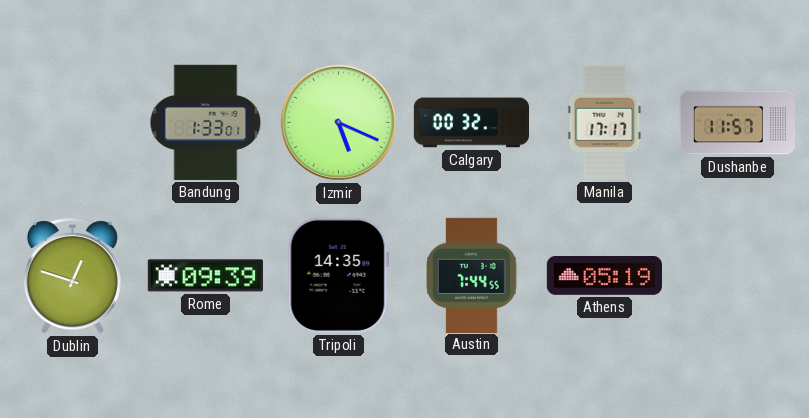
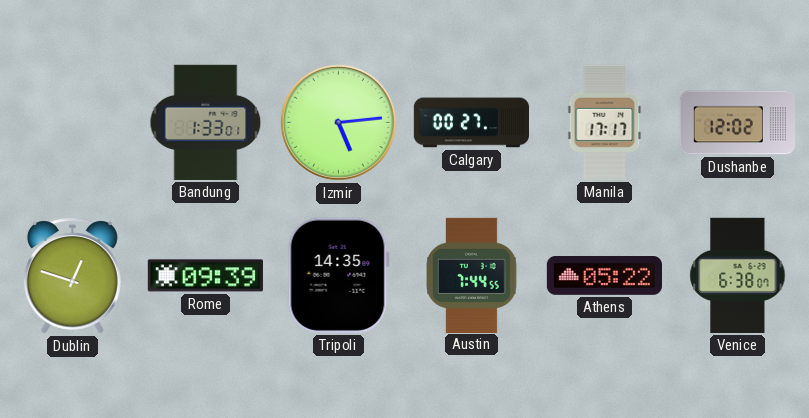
Izmir: 5:19 -> 5:14
Calgary: 00:32 -> 00:27
Dushanbe: 11:57 -> 12:02
Athens: 05:19 -> 05:22
Venice: none -> 6:38
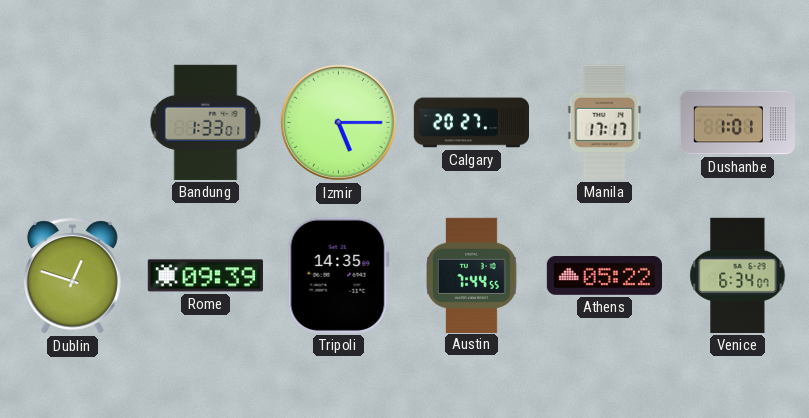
Izmir: 5:14 -> 5:15
Calgary: 00:27 -> 20:27
Dushanbe: 12:02 -> 1:01
Venice: 6:38 -> 6:34
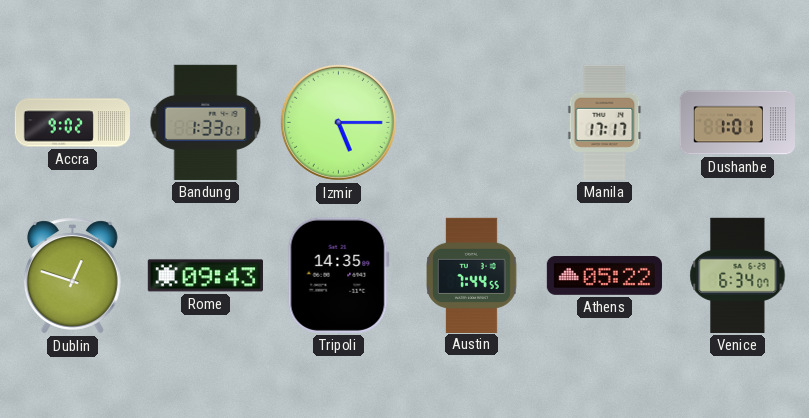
Accra: none -> 9:02
Calgary: 20:27 -> none
Rome: 09:39 -> 09:43
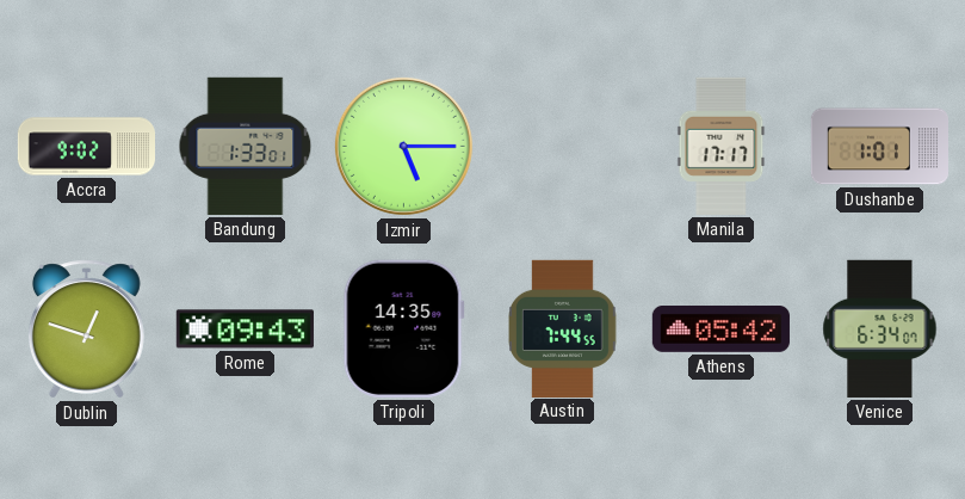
Athens: 05:22 -> 05:42
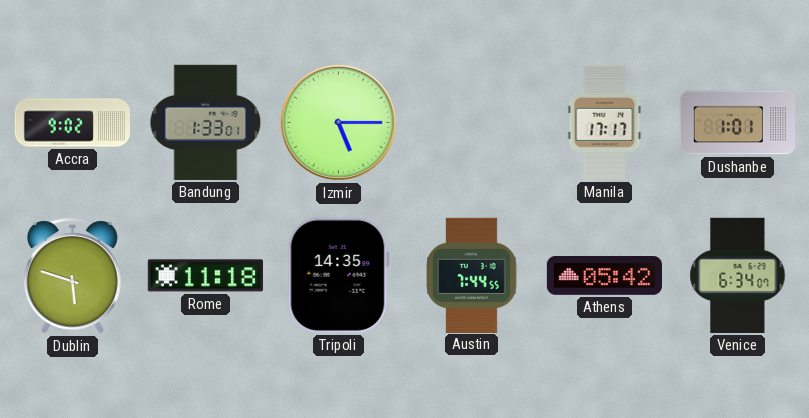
Dublin: 12:48 -> 5:48
Rome: 09:43 -> 11:18
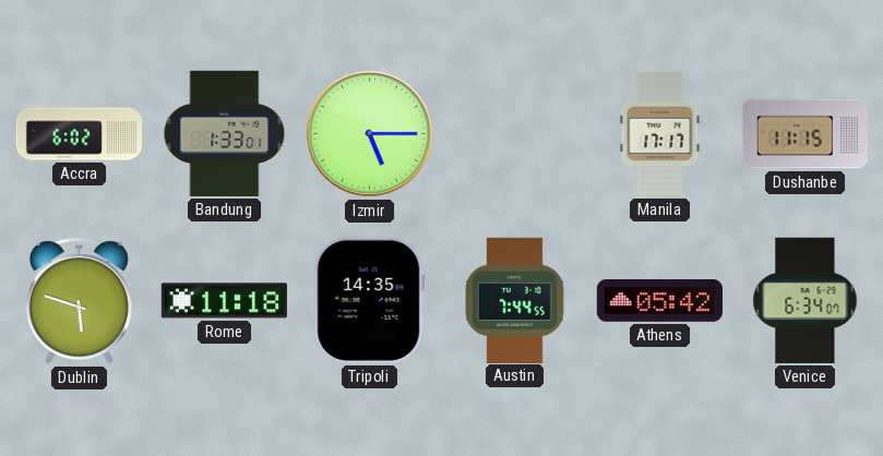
Accra: 9:02 -> 6:02
Dushanbe: 1:01 -> 11:15
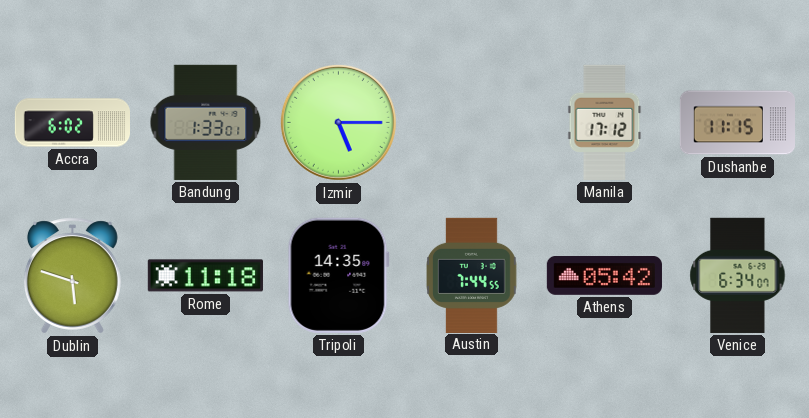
Manila: 17:17 -> 17:12
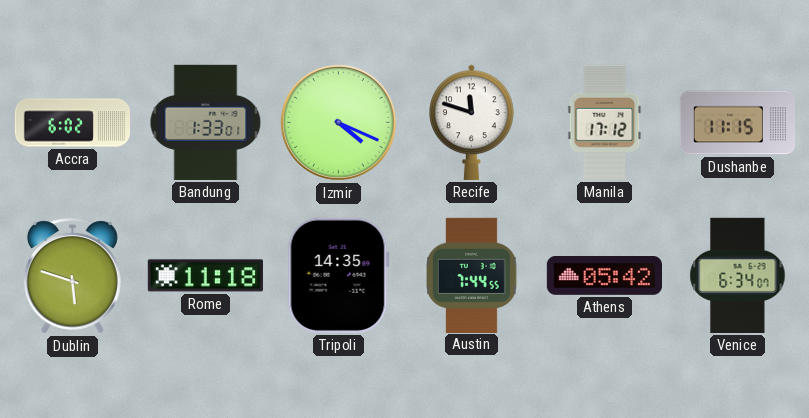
Izmir: 5:15 -> 4:19
Recife: none -> 11:48
